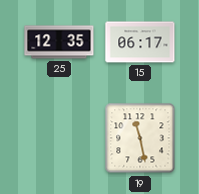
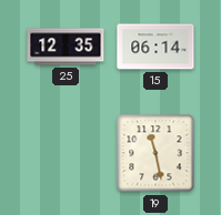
15: 06:17 -> 06:14
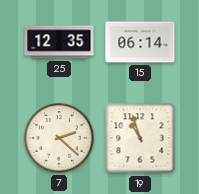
7: none -> 2:22
19: 11:28 -> 10:57
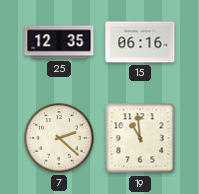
15: 06:14 -> 06:16
19: 10:57 -> 10:59
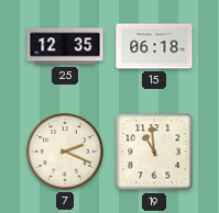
15: 06:16 -> 06:18
7: 2:22 -> 2:19
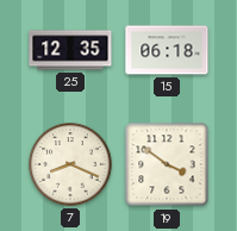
7: 2:19 -> 8:19
19: 10:59 -> 3:51
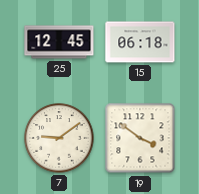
25: 12:35 -> 12:45
7: 8:19 -> 9:09
